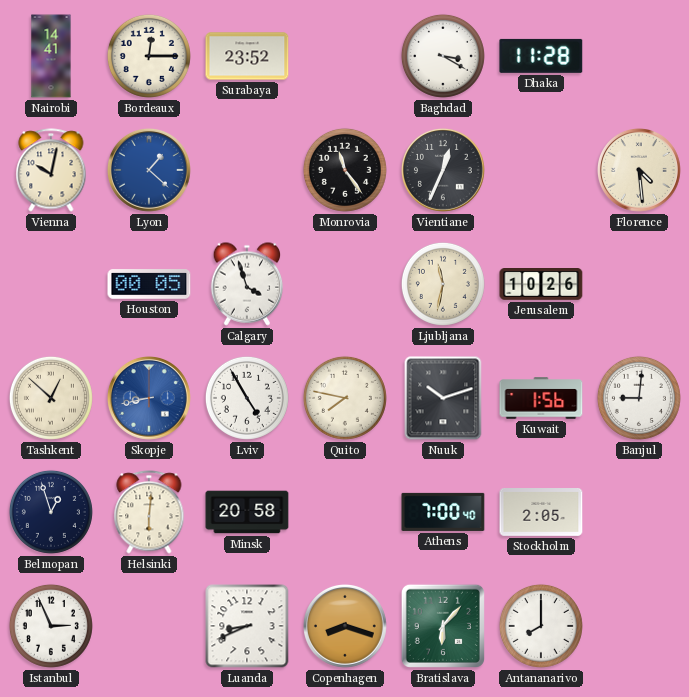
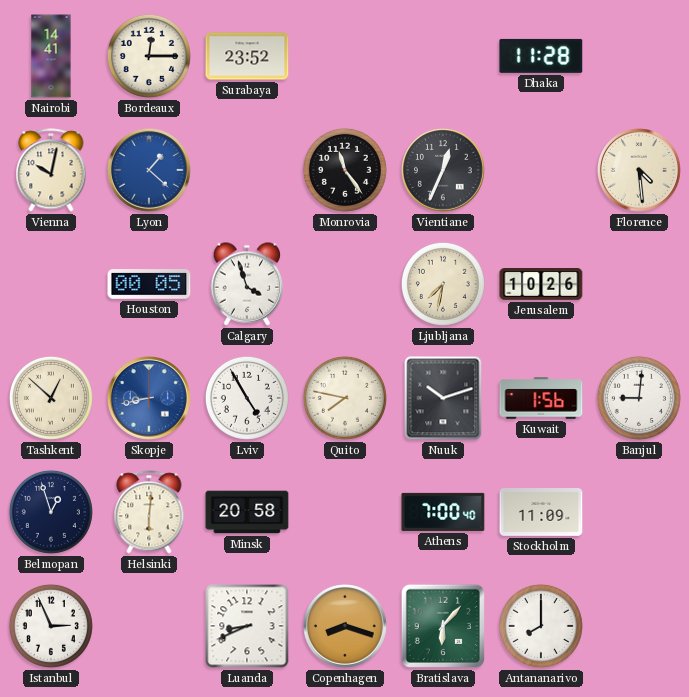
Baghdad: 3:20 -> none
Ljubljana: 11:32 -> 7:32
Stockholm: 2:05 -> 11:09
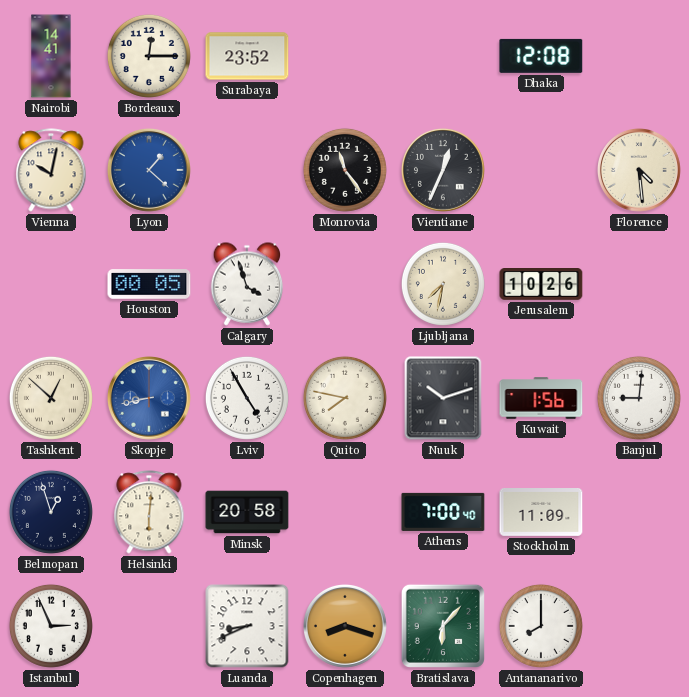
Dhaka: 11:28 -> 12:08
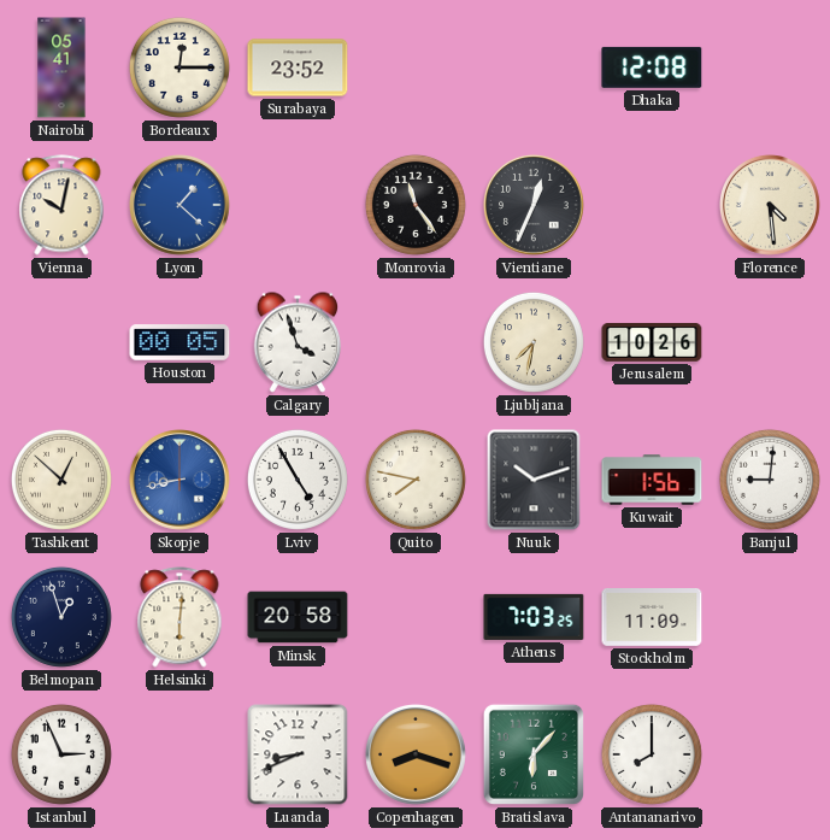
Nairobi: 14:41 -> 05:41
Athens: 7:00 -> 7:03
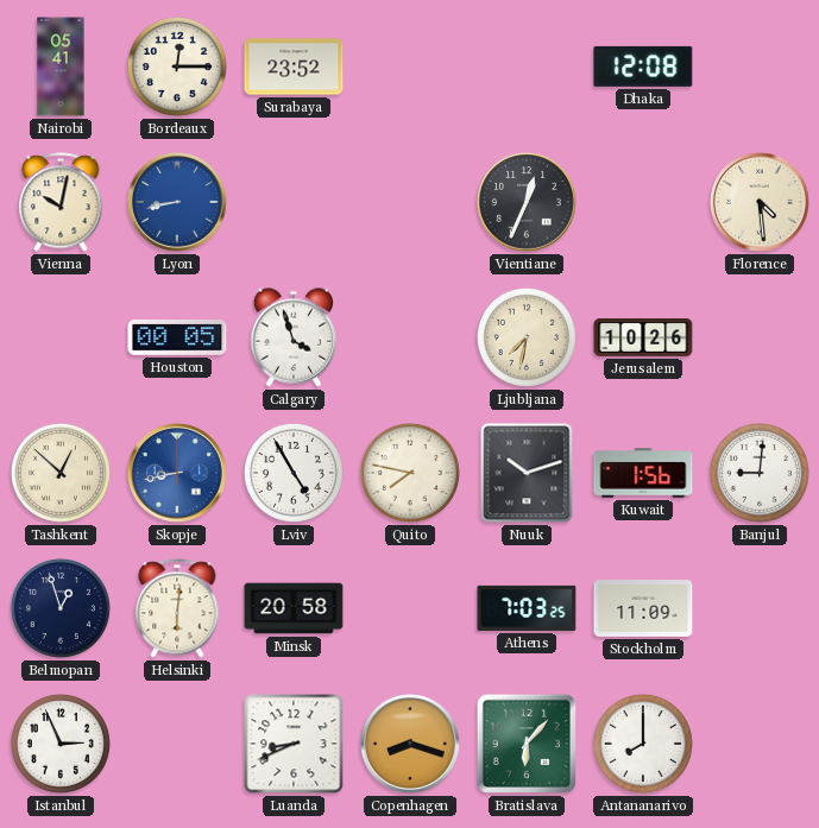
Lyon: 1:22 -> 8:43
Monrovia: 11:24 -> none
